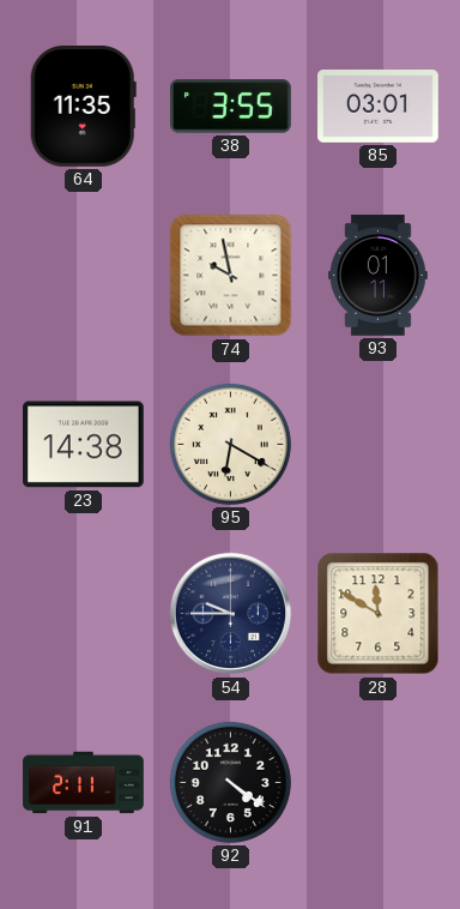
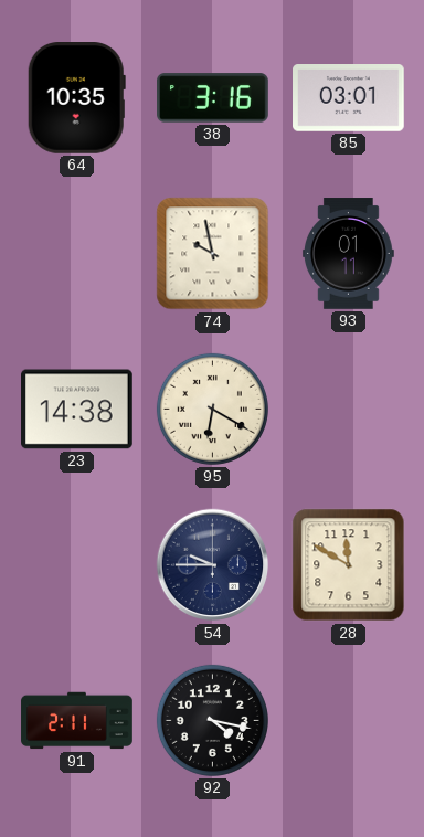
64: 11:35 -> 10:35
38: 3:55 -> 3:16
92: 4:21 -> 4:17
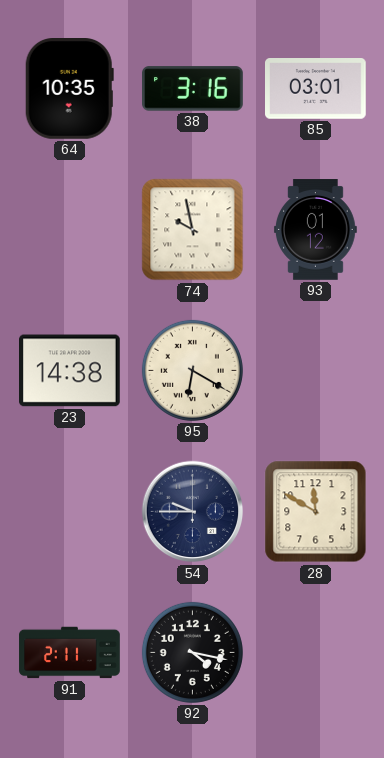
93: 01:11 -> 01:12
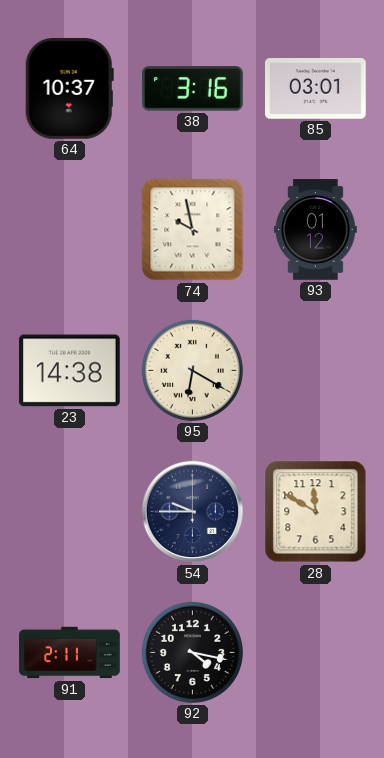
64: 10:35 -> 10:37
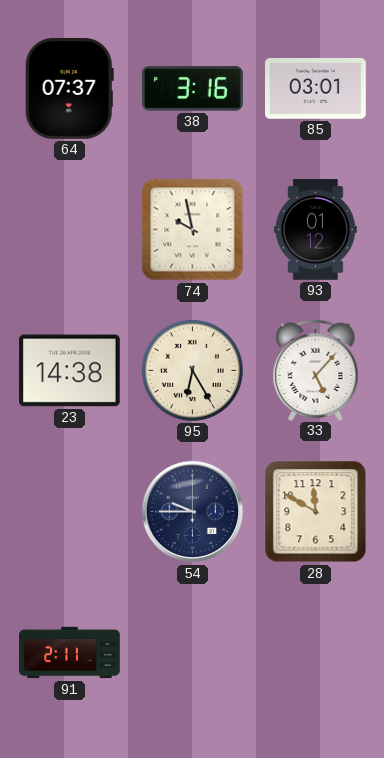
64: 10:37 -> 07:37
95: 6:20 -> 6:25
33: none -> 5:07
92: 4:17 -> none
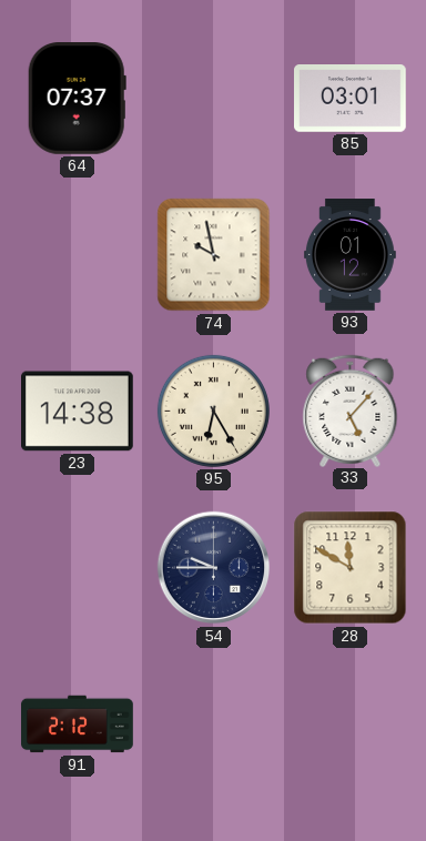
38: 3:16 -> none
91: 2:11 -> 2:12
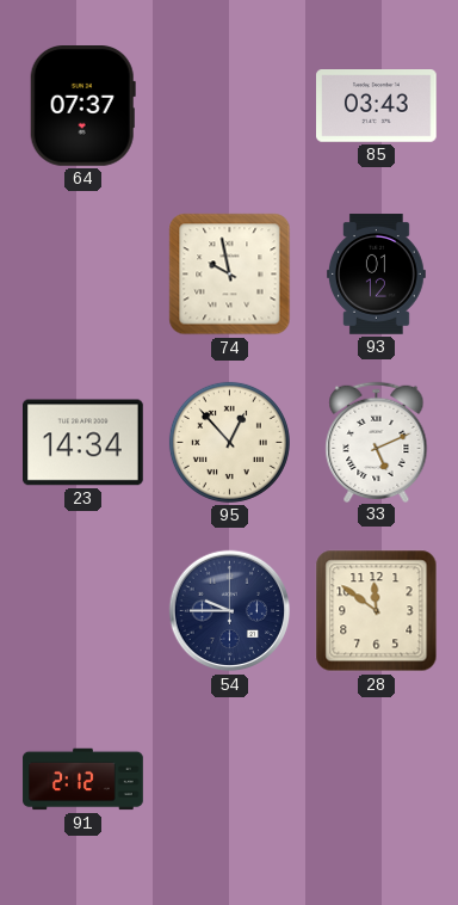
85: 03:01 -> 03:43
23: 14:38 -> 14:34
95: 6:25 -> 12:53
33: 5:07 -> 5:11
28: 11:50 -> 11:51
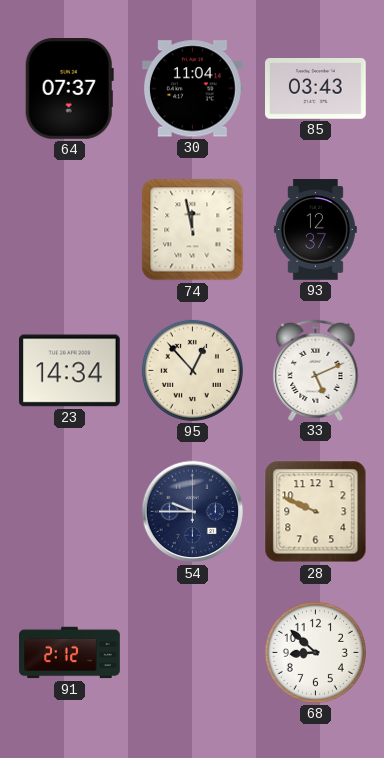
30: none -> 11:04
74: 9:58 -> 11:58
93: 01:12 -> 12:37
28: 11:51 -> 9:49
68: none -> 8:52
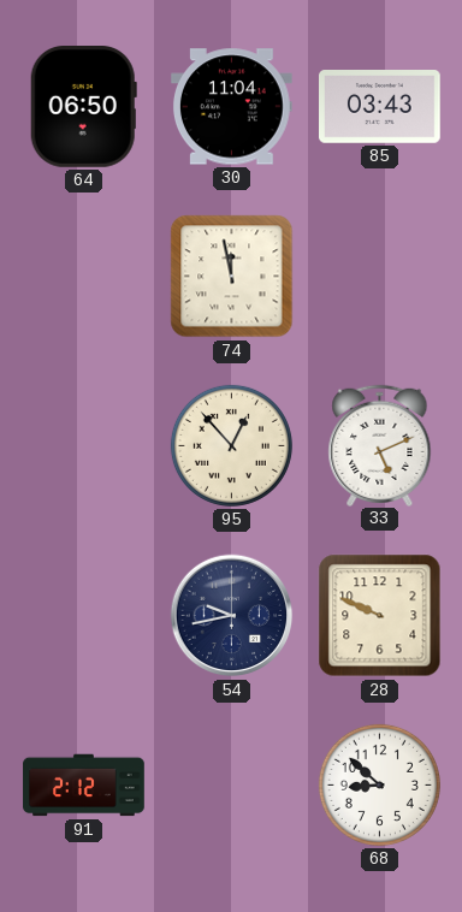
64: 07:37 -> 06:50
93: 12:37 -> none
23: 14:34 -> none
54: 9:45 -> 9:43
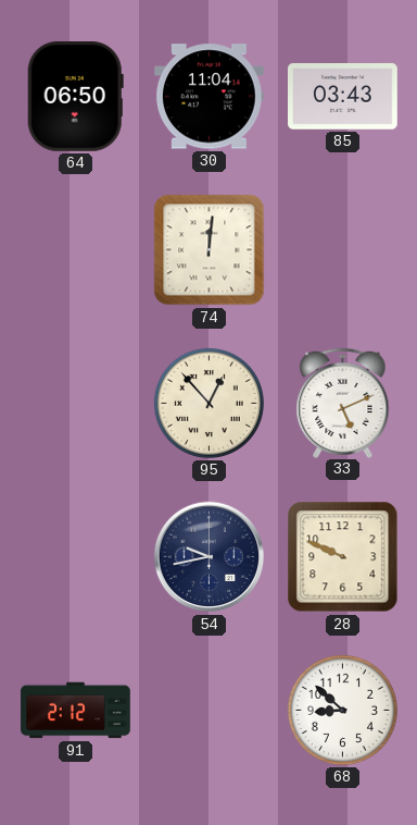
74: 11:58 -> 12:01
